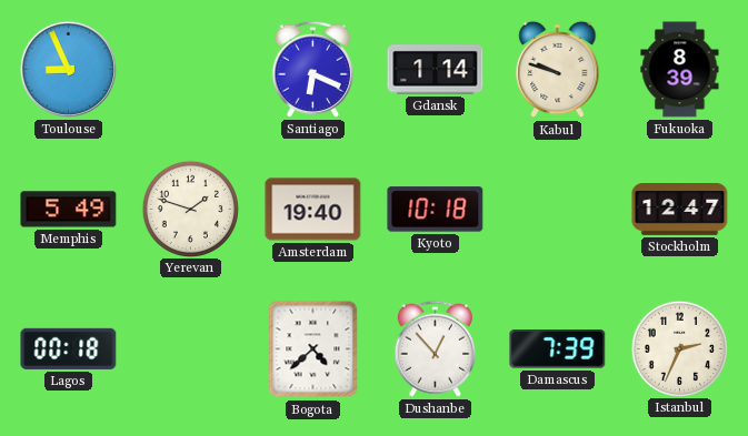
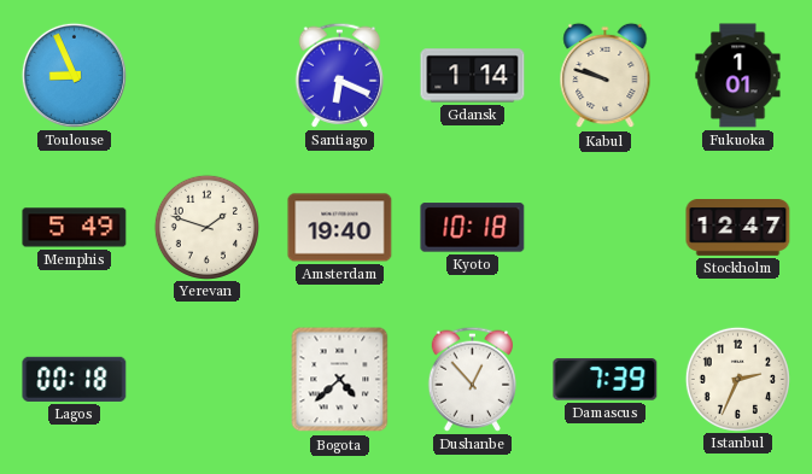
Fukuoka: 8:39 -> 1:01
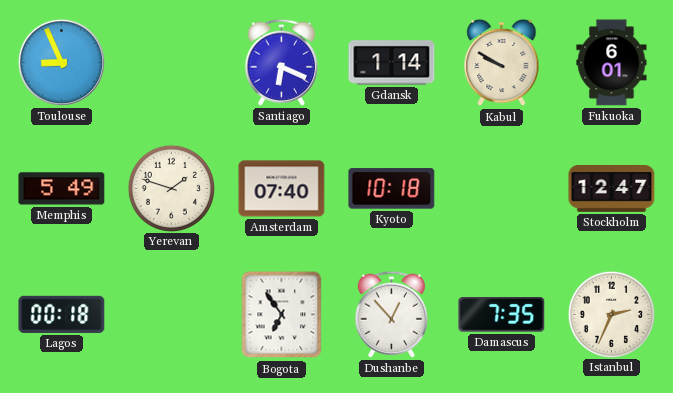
Kabul: 9:48 -> 9:50
Fukuoka: 1:01 -> 6:01
Amsterdam: 19:40 -> 07:40
Bogota: 4:38 -> 6:54
Damascus: 7:39 -> 7:35
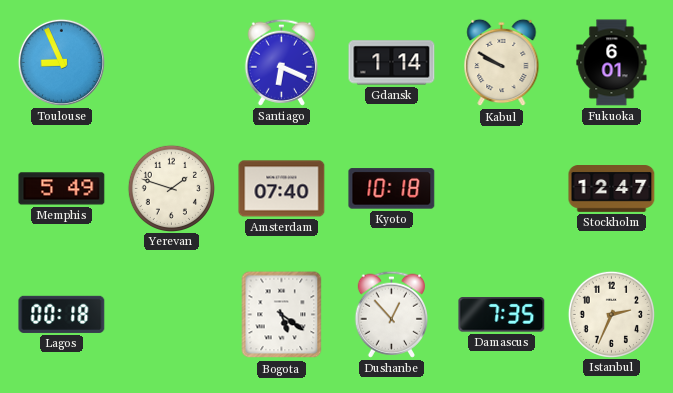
Bogota: 6:54 -> 5:21
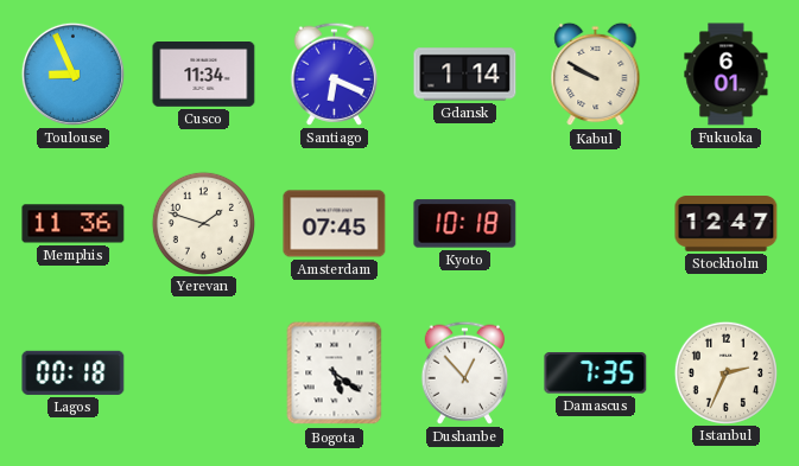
Cusco: none -> 11:34
Memphis: 5:49 -> 11:36
Amsterdam: 07:40 -> 07:45
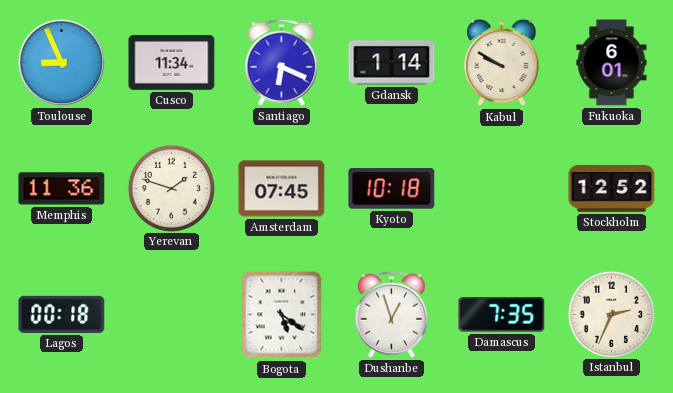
Stockholm: 12:47 -> 12:52
Dushanbe: 12:53 -> 12:57
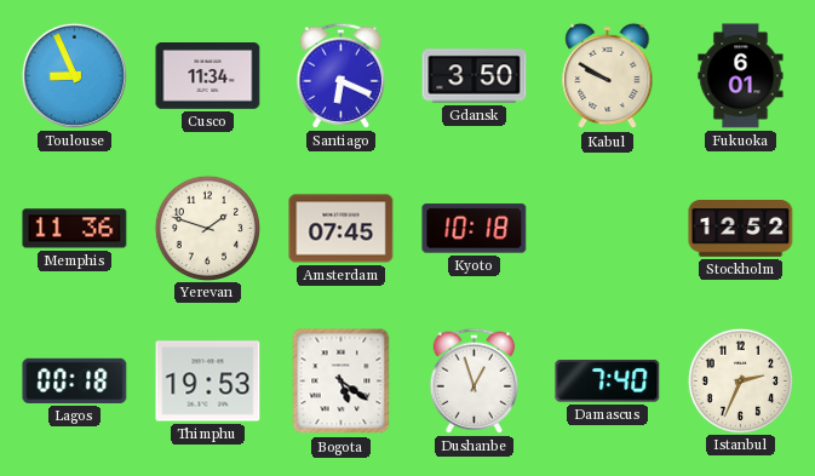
Gdansk: 1:14 -> 3:50
Thimphu: none -> 19:53
Damascus: 7:35 -> 7:40
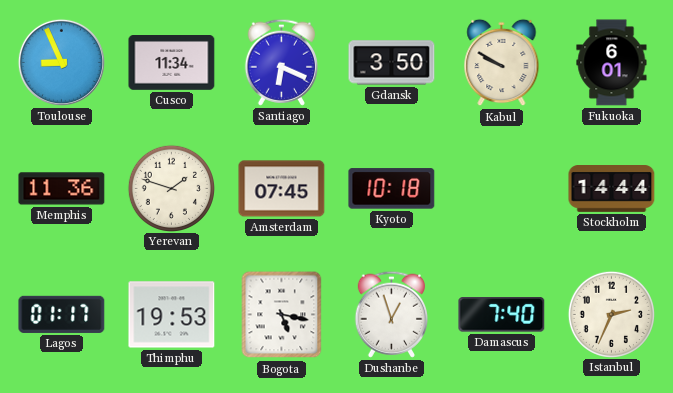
Stockholm: 12:52 -> 14:44
Lagos: 00:18 -> 01:17
Bogota: 5:21 -> 5:17
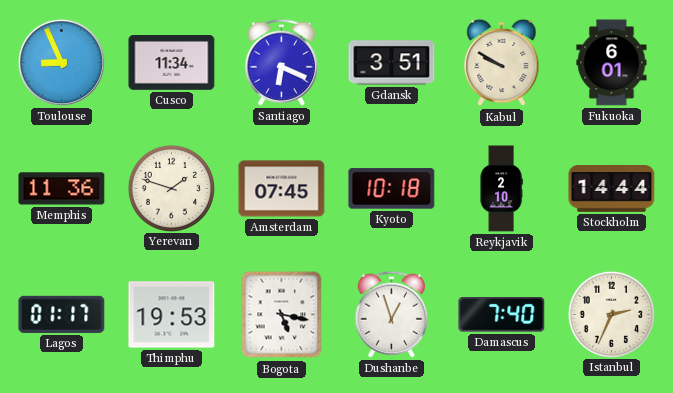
Gdansk: 3:50 -> 3:51
Reykjavik: none -> 2:10
